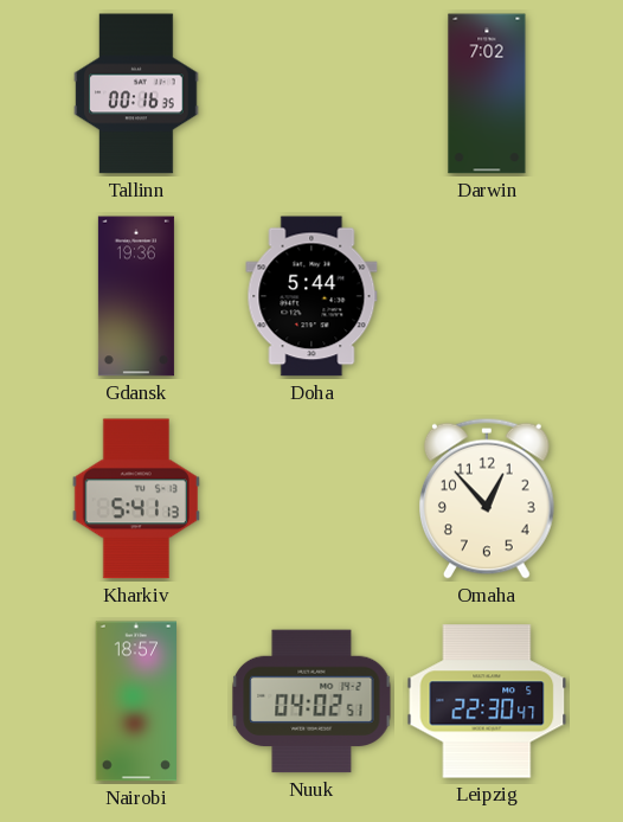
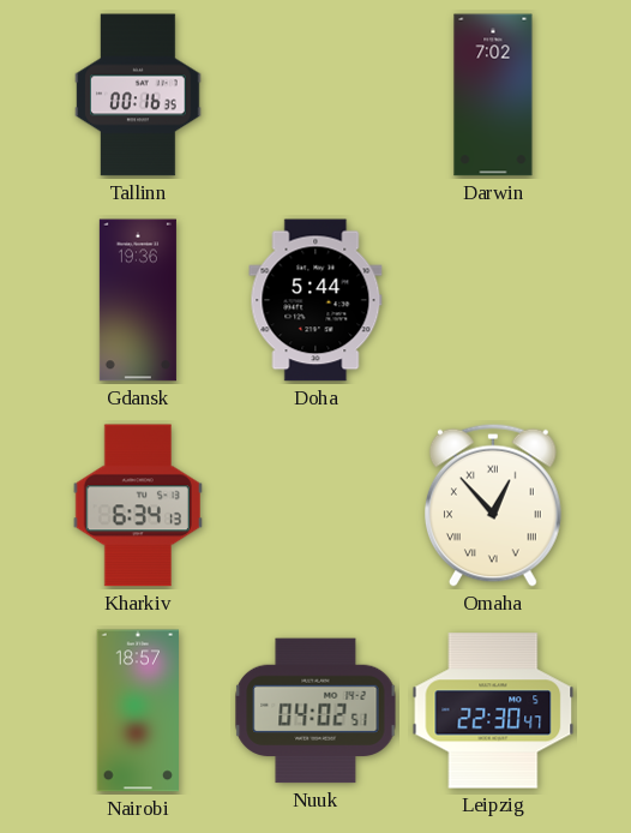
Kharkiv: 5:41 -> 6:34
Omaha numerals: Arabic -> Roman
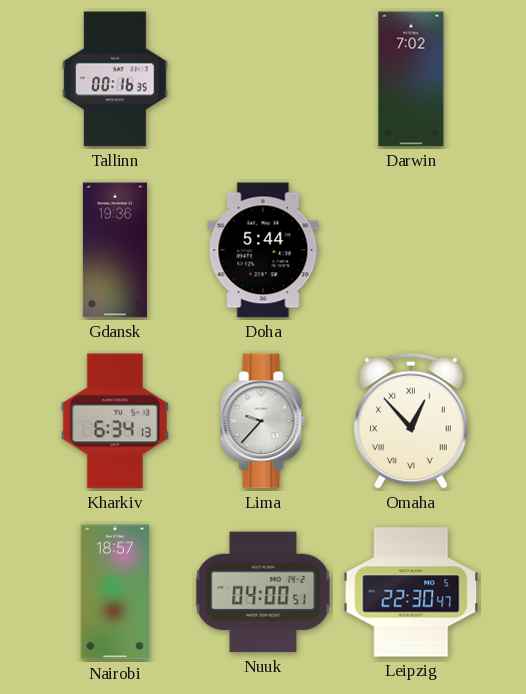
Lima: none -> 9:37
Nuuk: 04:02 -> 04:00
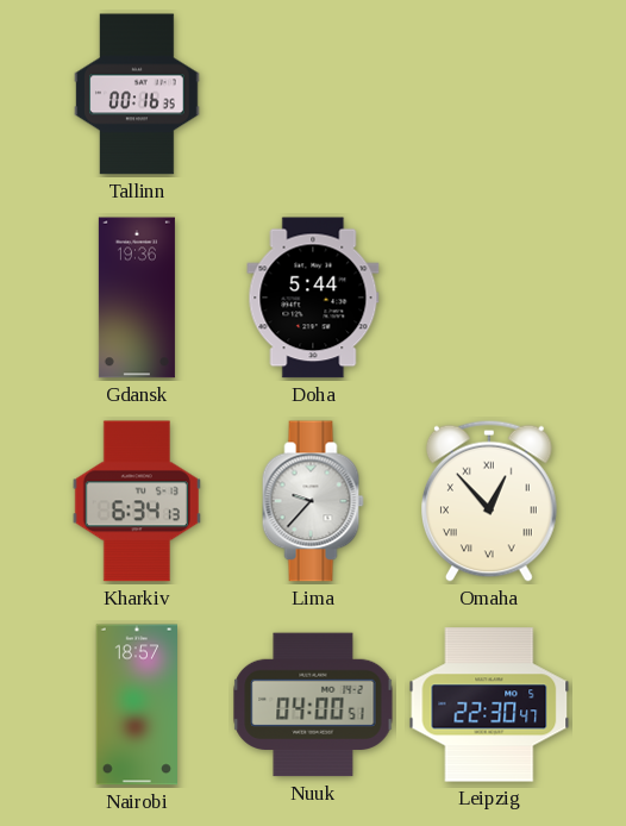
Darwin: 7:02 -> none
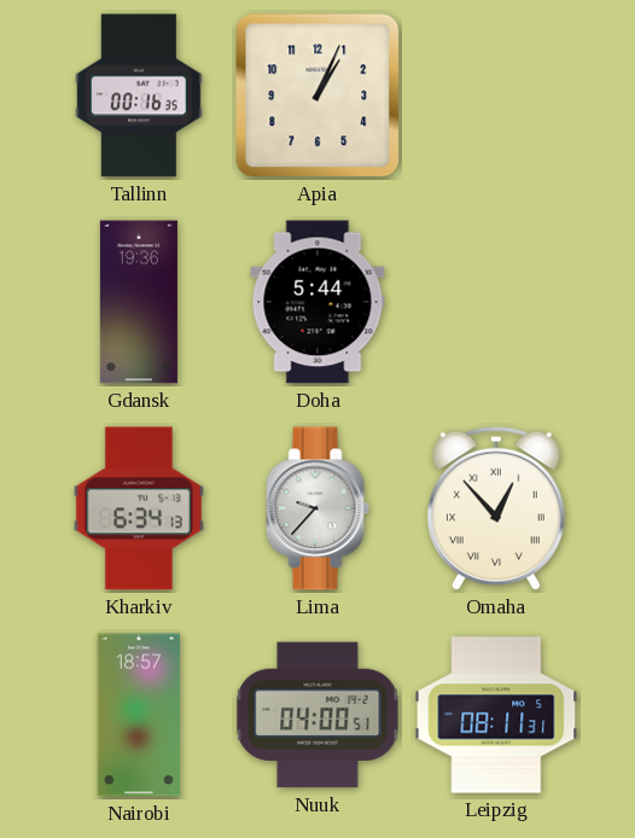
Apia: none -> 1:04
Leipzig: 22:30 -> 08:11
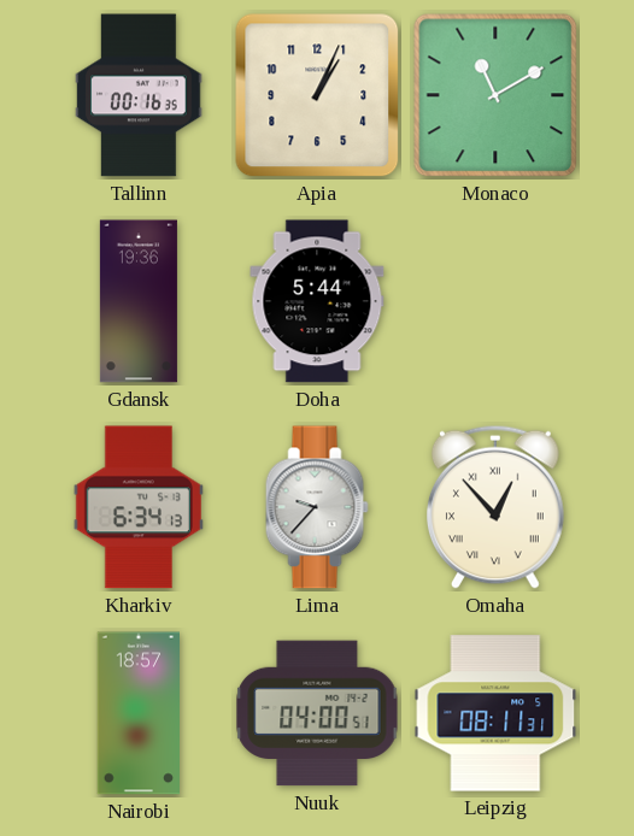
Monaco: none -> 11:10
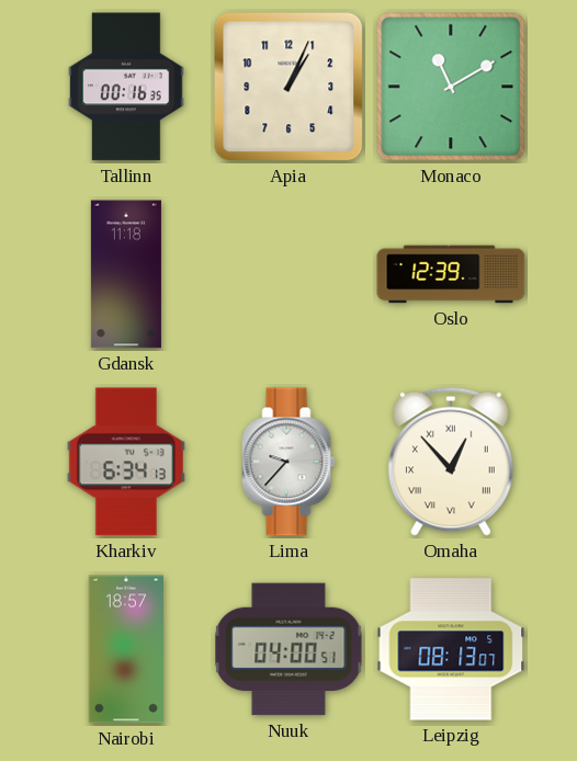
Gdansk: 19:36 -> 11:18
Doha: 5:44 -> none
Oslo: none -> 12:39
Leipzig: 08:11 -> 08:13
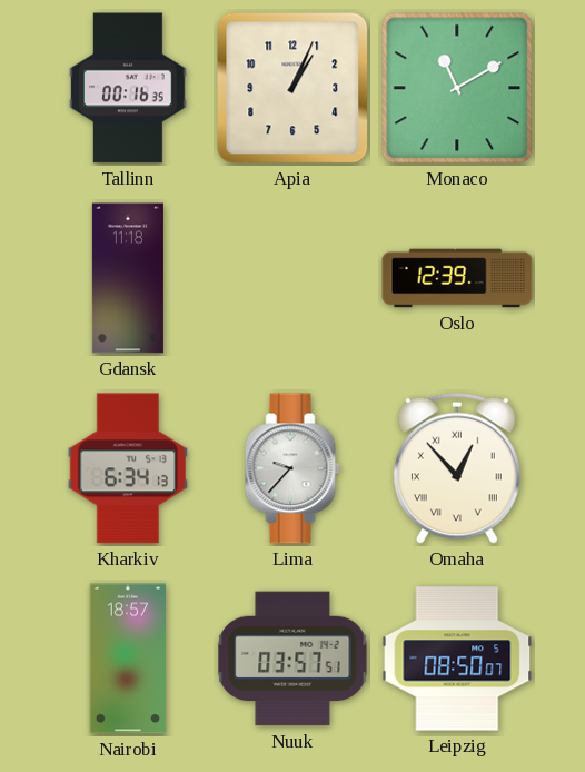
Nuuk: 04:00 -> 03:57
Leipzig: 08:13 -> 08:50
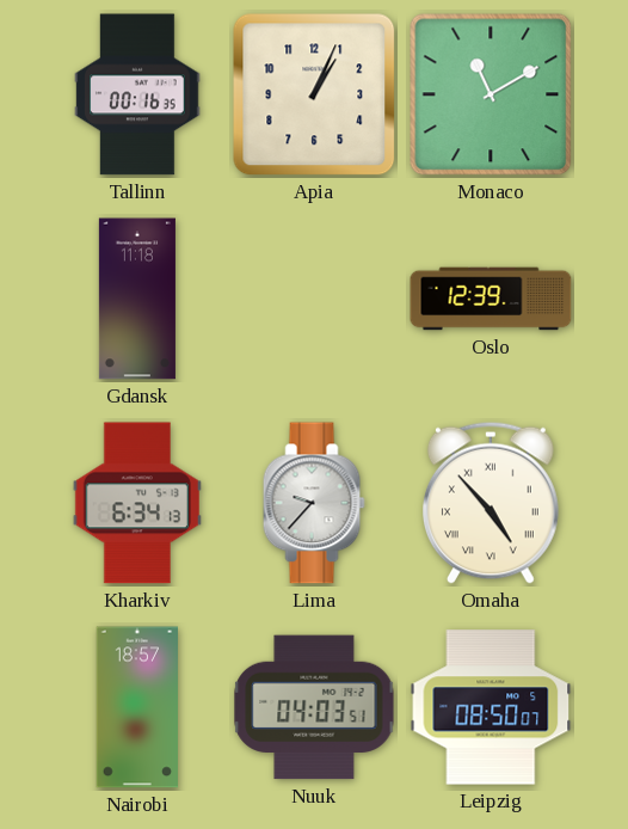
Omaha: 12:53 -> 4:53
Nuuk: 03:57 -> 04:03
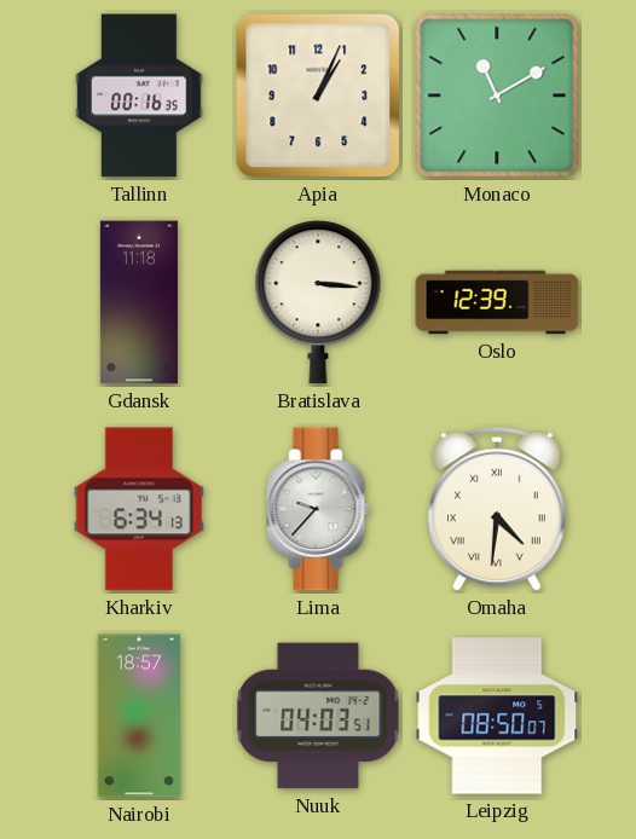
Bratislava: none -> 3:16
Omaha: 4:53 -> 4:31
